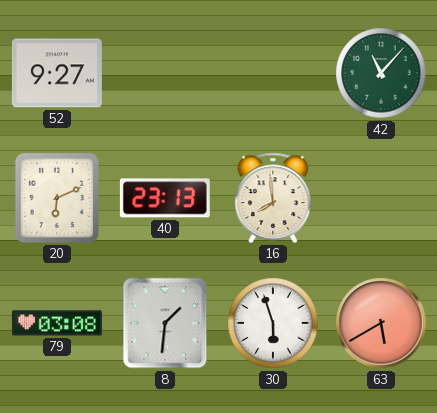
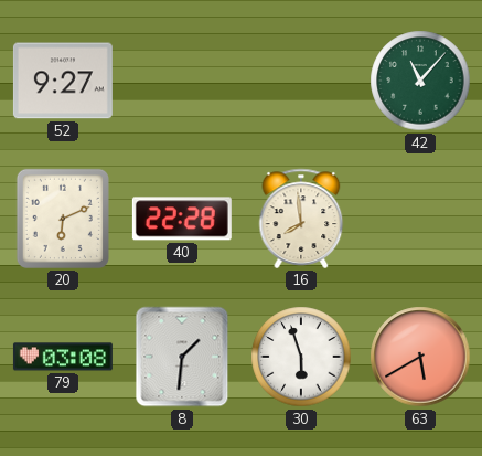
40: 23:13 -> 22:28
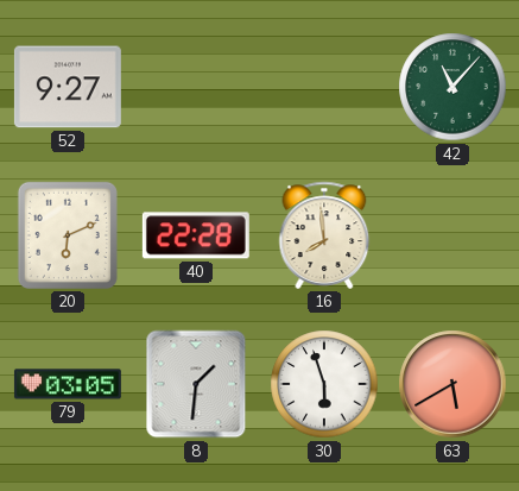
79: 03:08 -> 03:05
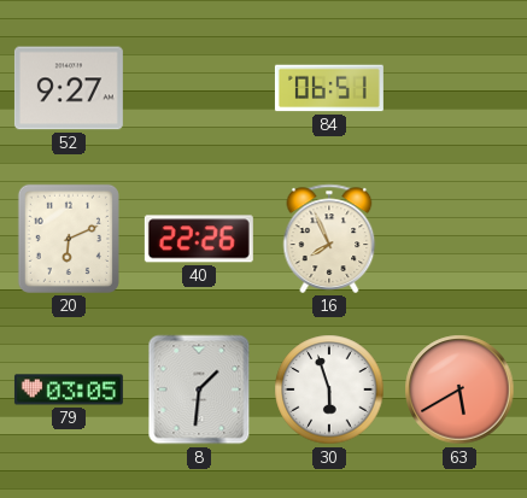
84: none -> 06:51
42: 11:07 -> none
40: 22:28 -> 22:26
16: 7:59 -> 7:56
